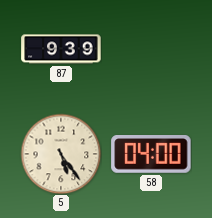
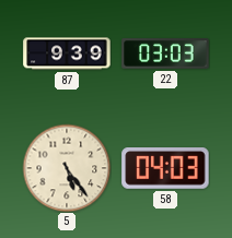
22: none -> 03:03
58: 04:00 -> 04:03
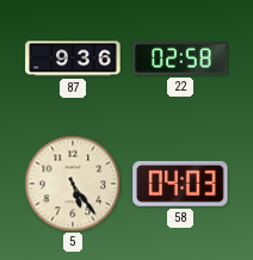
87: 9:39 -> 9:36
22: 03:03 -> 02:58
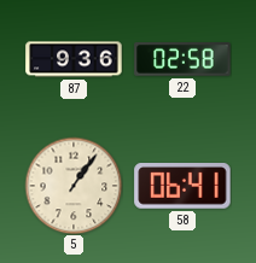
5: 5:24 -> 1:06
58: 04:03 -> 06:41
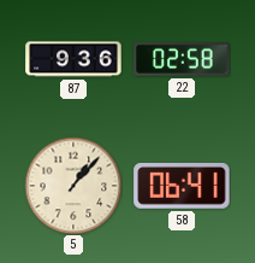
5: 1:06 -> 1:07
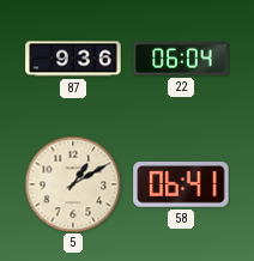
22: 02:58 -> 06:04
5: 1:07 -> 1:10
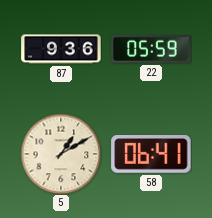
22: 06:04 -> 05:59
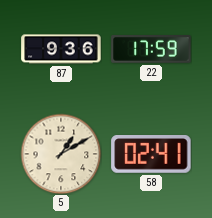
22: 05:59 -> 17:59
58: 06:41 -> 02:41
